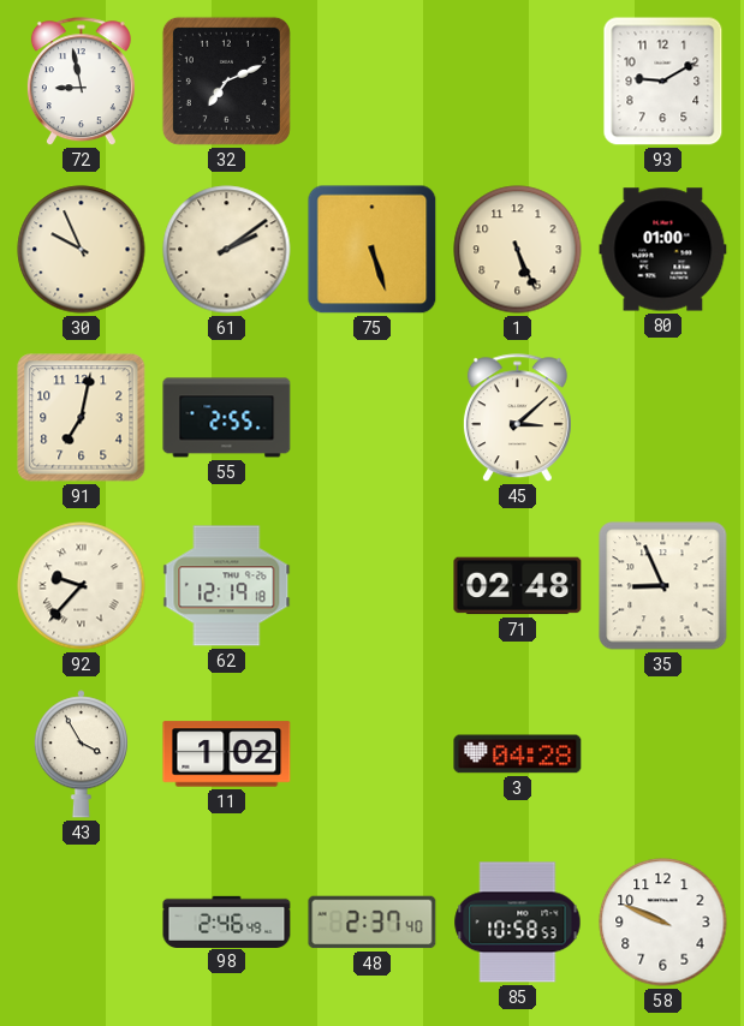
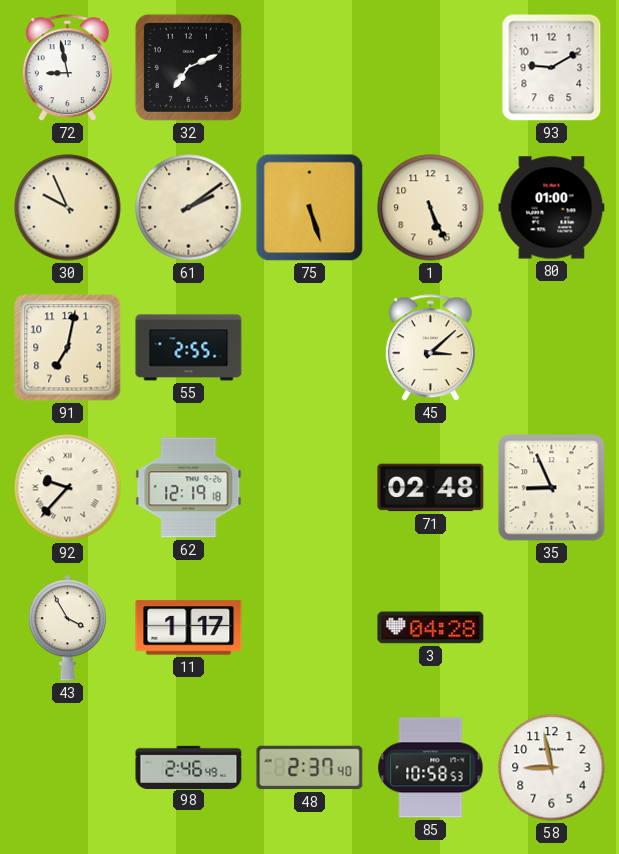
11: 1:02 -> 1:17
58: 9:49 -> 8:58
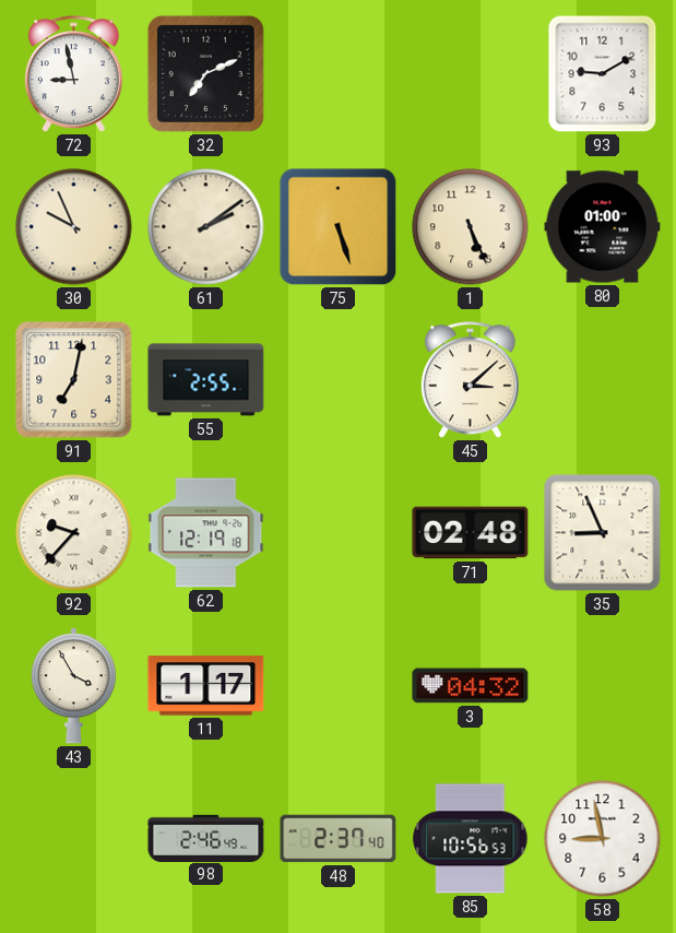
3: 04:28 -> 04:32
85: 10:58 -> 10:56
